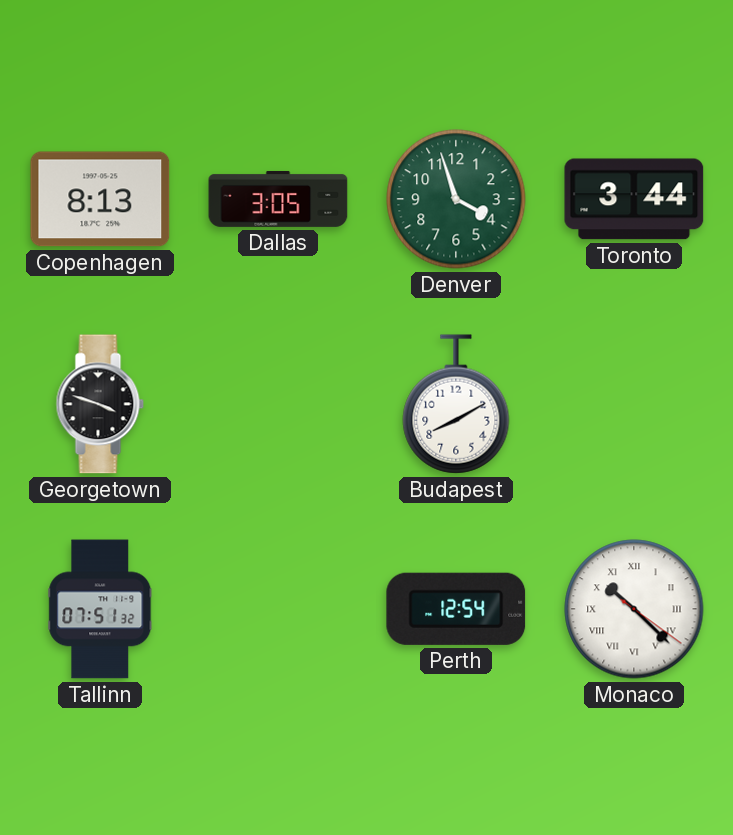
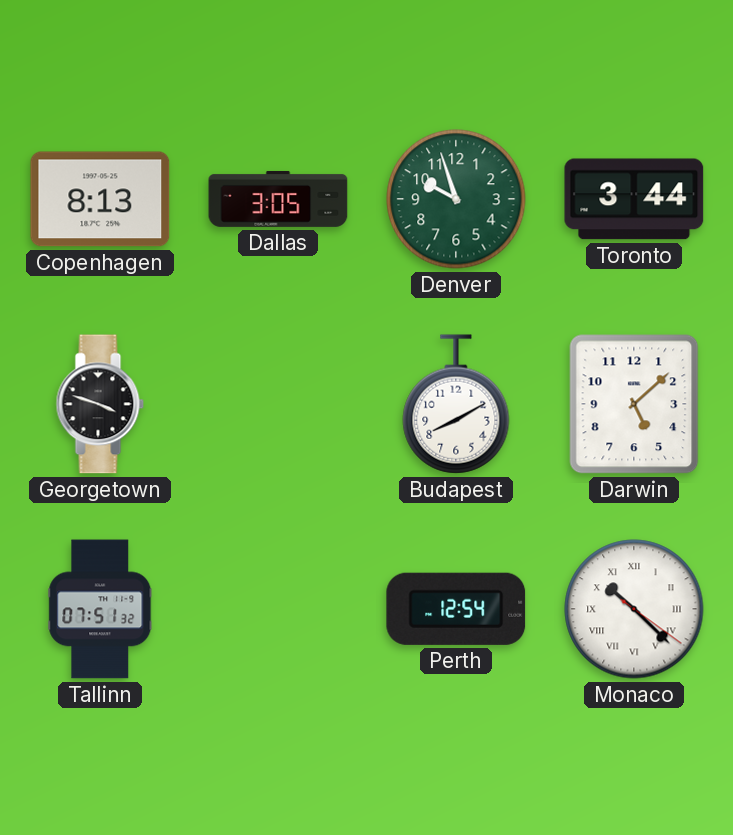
Denver: 3:57 -> 9:57
Darwin: none -> 5:08
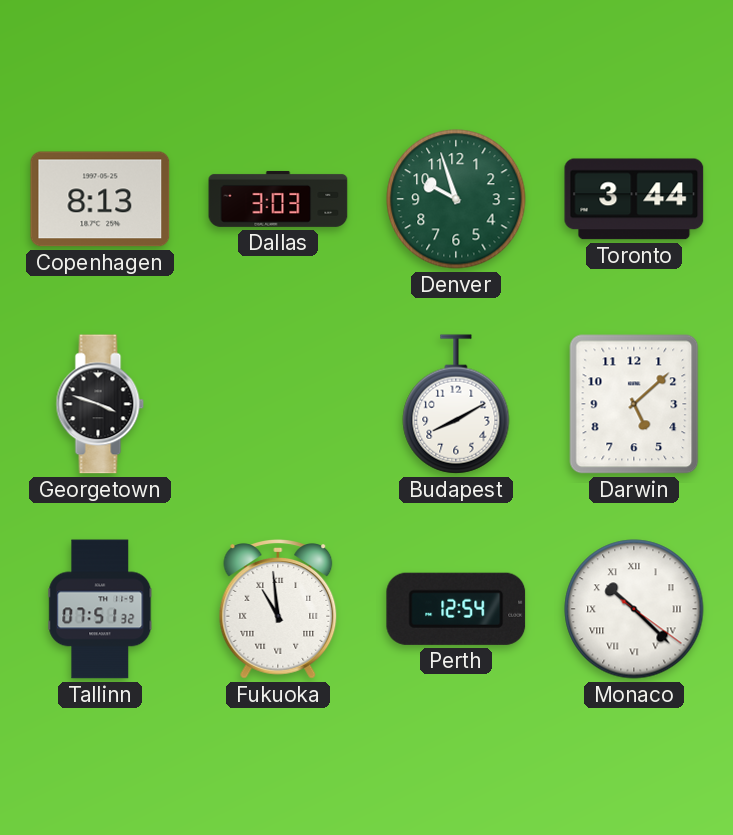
Dallas: 3:05 -> 3:03
Fukuoka: none -> 10:59
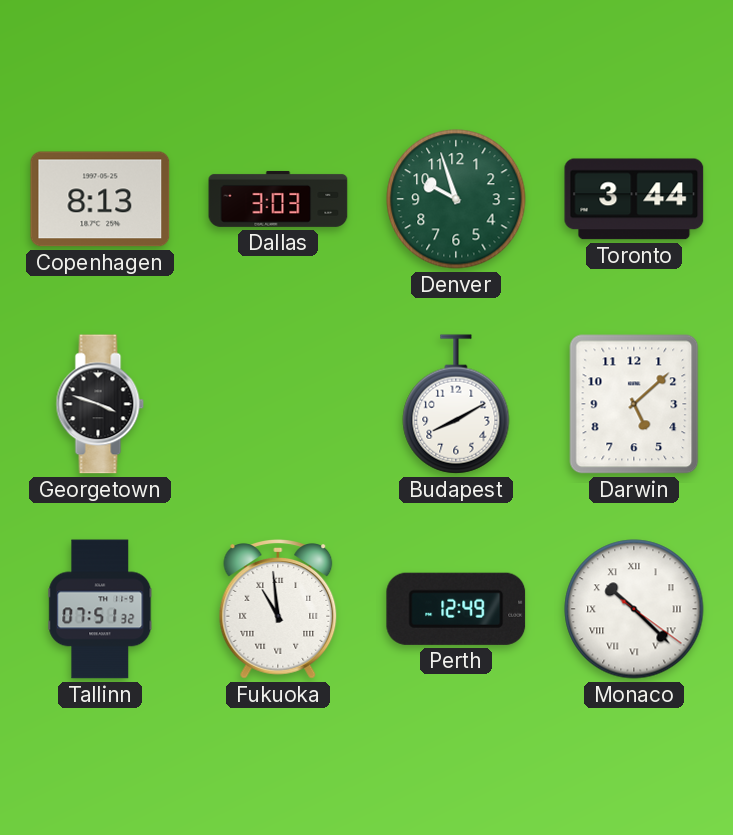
Perth: 12:54 -> 12:49
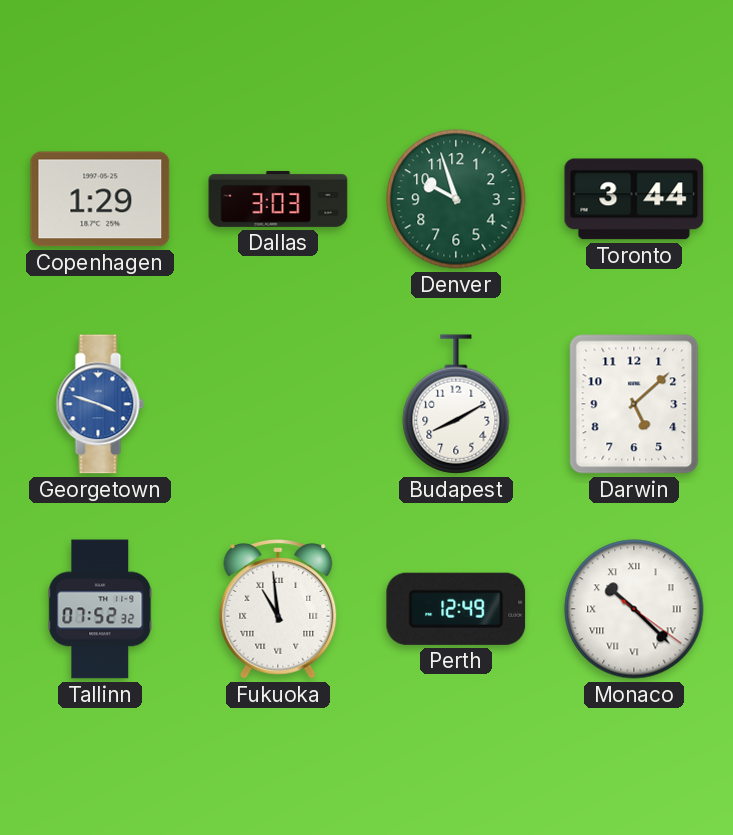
Copenhagen: 8:13 -> 1:29
Georgetown dial: black -> blue
Tallinn: 07:51 -> 07:52
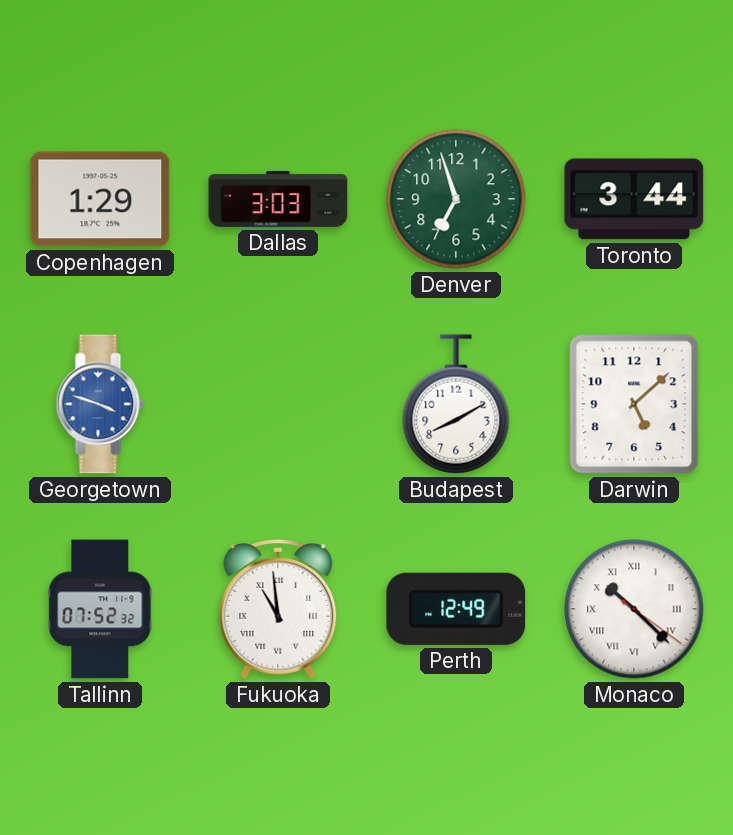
Denver: 9:57 -> 6:57
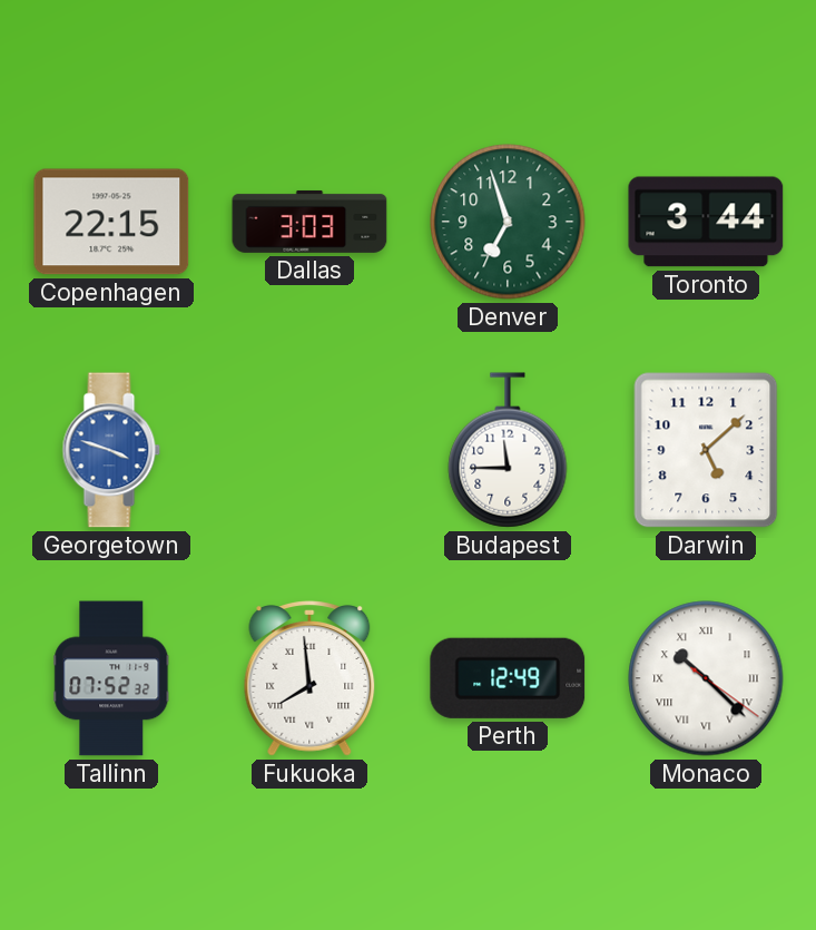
Copenhagen: 1:29 -> 22:15
Budapest: 8:10 -> 11:45
Fukuoka: 10:59 -> 7:59
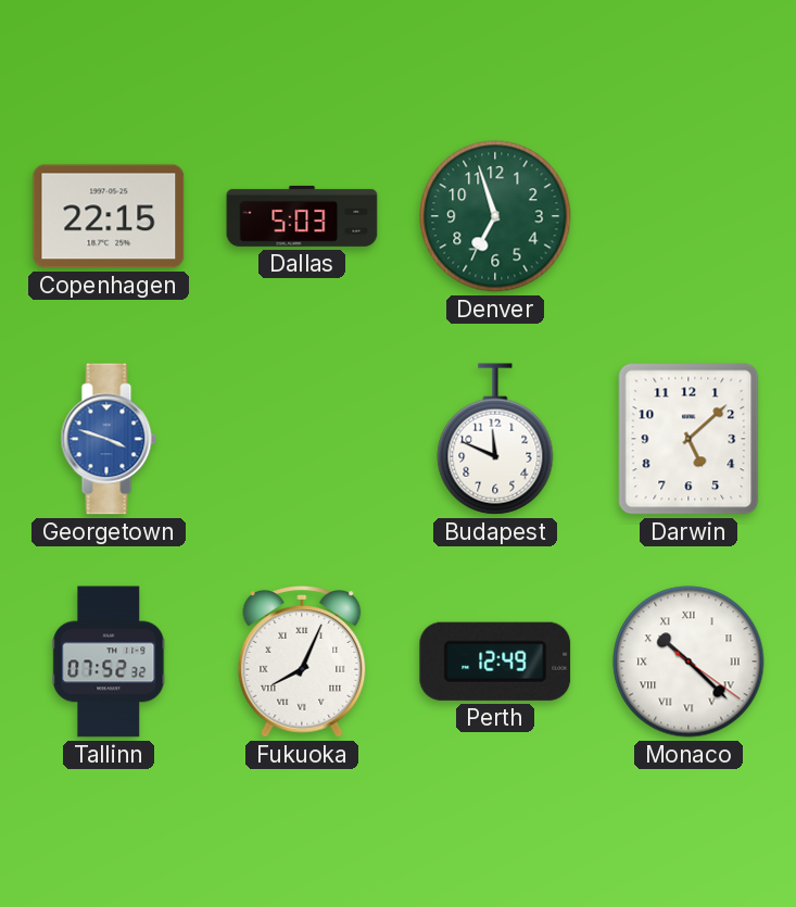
Dallas: 3:03 -> 5:03
Toronto: 3:44 -> none
Budapest: 11:45 -> 11:49
Fukuoka: 7:59 -> 8:04
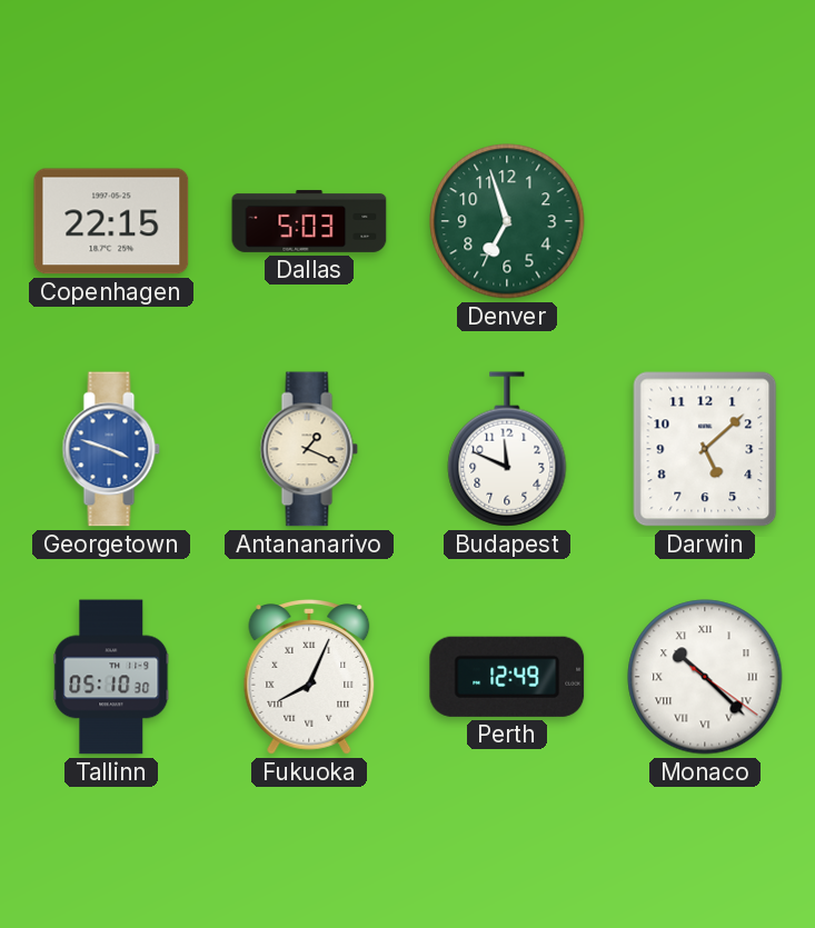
Antananarivo: none -> 1:19
Tallinn: 07:52 -> 05:10
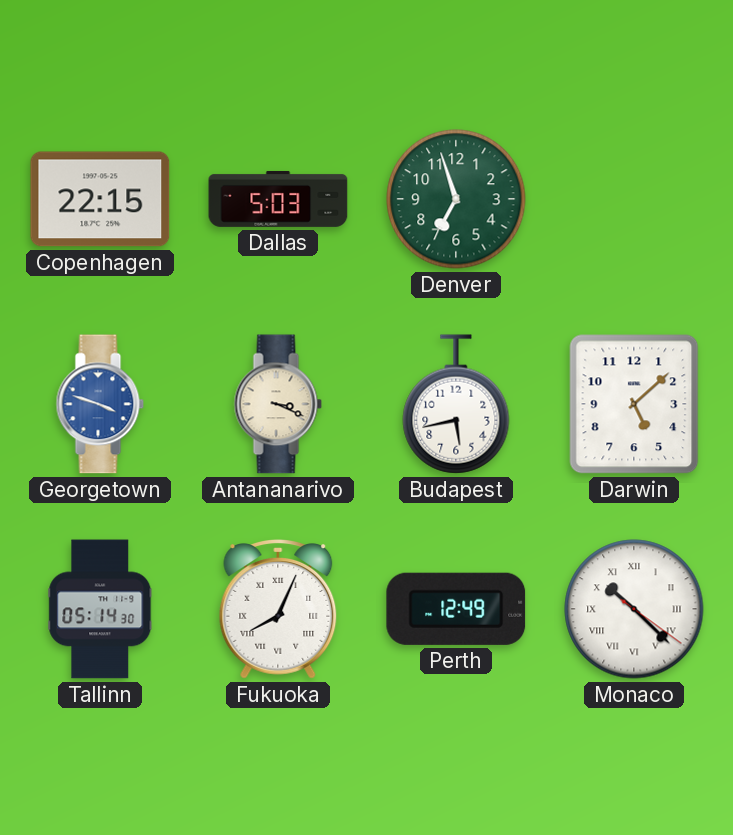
Antananarivo: 1:19 -> 3:19
Budapest: 11:49 -> 5:43
Tallinn: 05:10 -> 05:14
